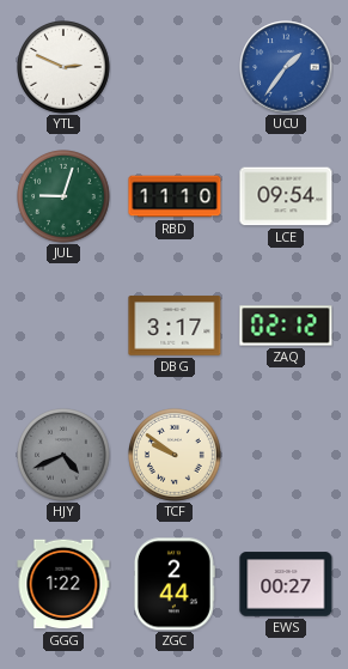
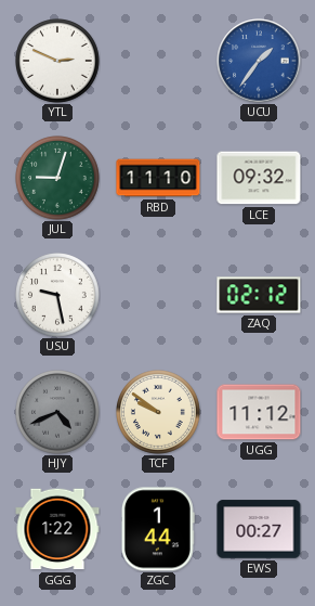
LCE: 09:54 -> 09:32
USU: none -> 9:28
DBG: 3:17 -> none
UGG: none -> 11:12
ZGC: 2:44 -> 1:44
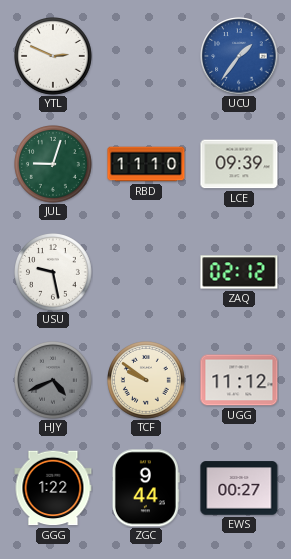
LCE: 09:32 -> 09:39
ZGC: 1:44 -> 9:44
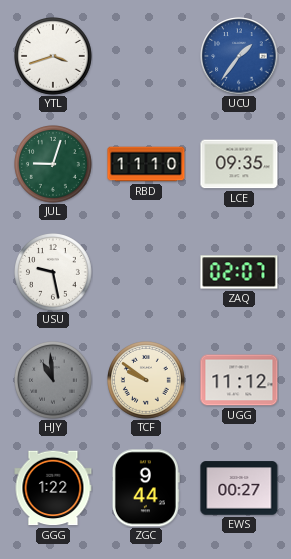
YTL: 2:49 -> 3:42
LCE: 09:39 -> 09:35
ZAQ: 02:12 -> 02:07
HJY: 4:41 -> 10:59
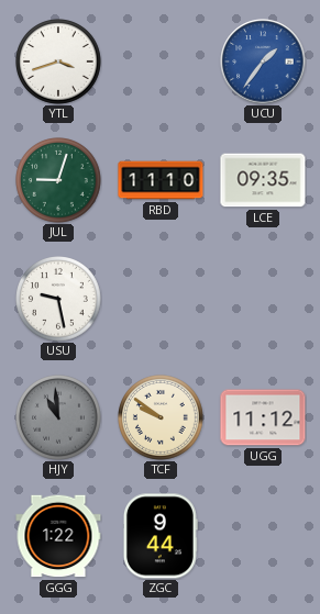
ZAQ: 02:07 -> none
EWS: 00:27 -> none
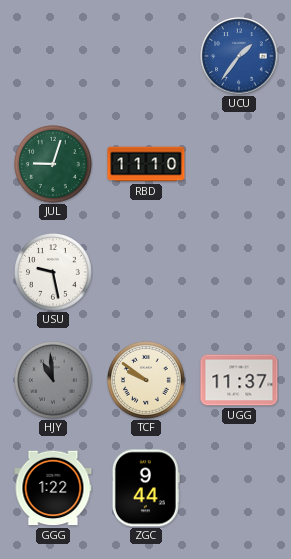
YTL: 3:42 -> none
LCE: 09:35 -> none
UGG: 11:12 -> 11:37
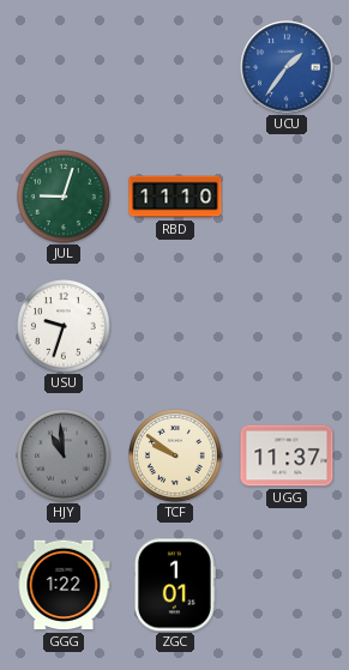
USU: 9:28 -> 9:33
ZGC: 9:44 -> 1:01
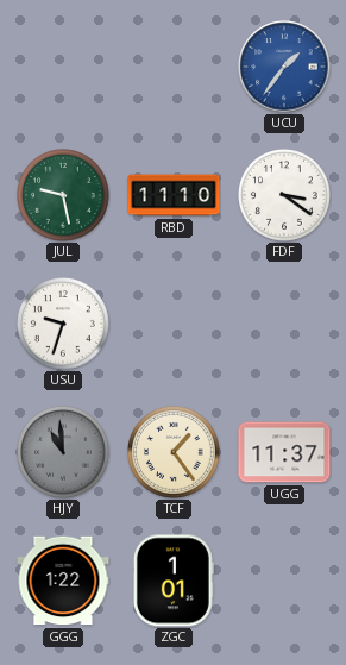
JUL: 9:03 -> 9:28
FDF: none -> 3:21
TCF: 9:51 -> 1:24
